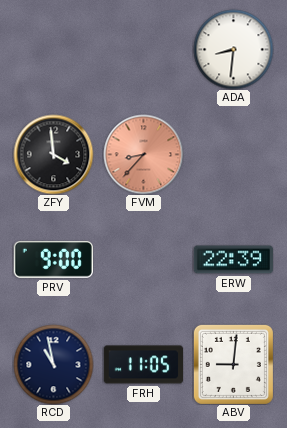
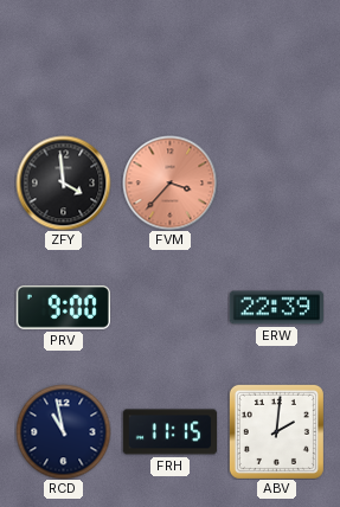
ADA: 8:31 -> none
FVM: 8:37 -> 3:37
FRH: 11:05 -> 11:15
ABV: 9:01 -> 2:01
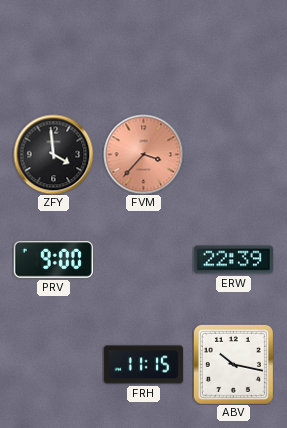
RCD: 10:58 -> none
ABV: 2:01 -> 10:17
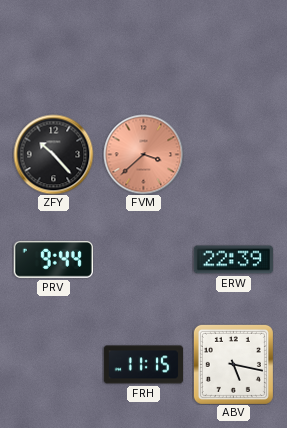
ZFY: 3:59 -> 10:23
FVM: 3:37 -> 3:38
PRV: 9:00 -> 9:44
ABV: 10:17 -> 5:17
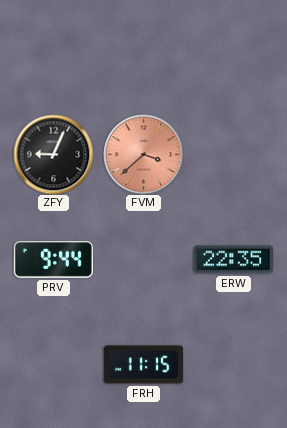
ZFY: 10:23 -> 9:04
ERW: 22:39 -> 22:35
ABV: 5:17 -> none
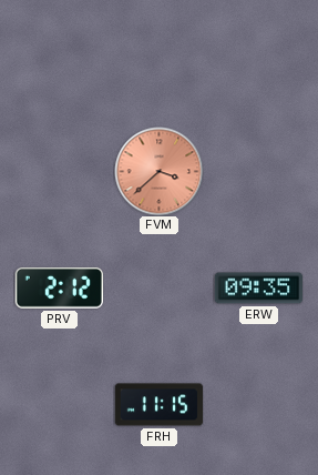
ZFY: 9:04 -> none
PRV: 9:44 -> 2:12
ERW: 22:35 -> 09:35
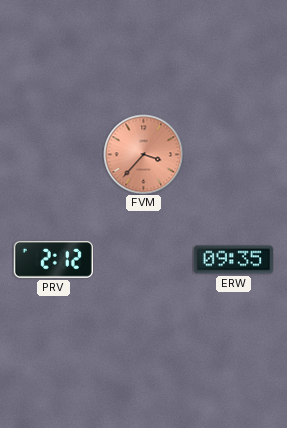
FVM: 3:38 -> 3:37
FRH: 11:15 -> none
